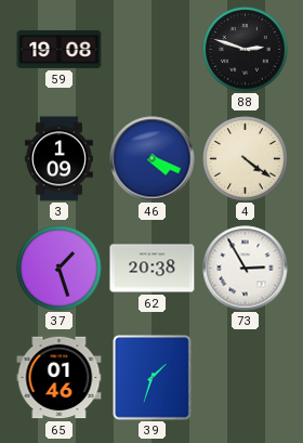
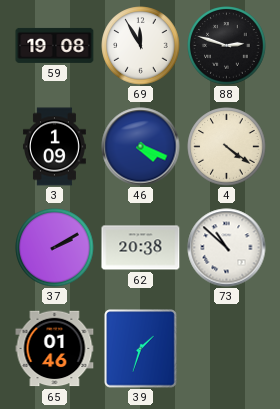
69: none -> 11:55
37: 1:27 -> 2:10
73: 2:55 -> 10:52
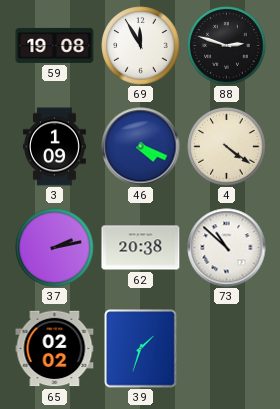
37: 2:10 -> 2:13
65: 01:46 -> 02:02
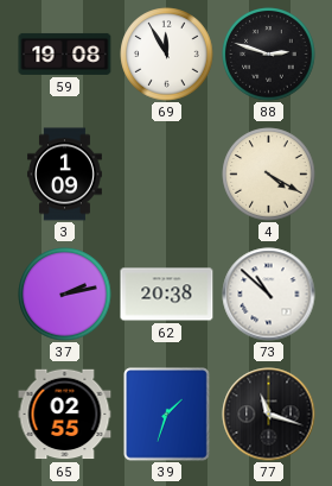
46: 4:19 -> none
4: 4:21 -> 4:20
65: 02:02 -> 02:55
77: none -> 11:18
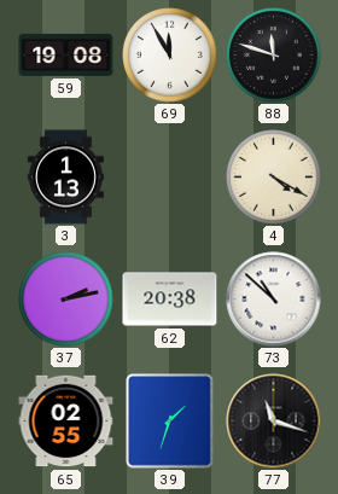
88: 2:48 -> 11:48
3: 1:09 -> 1:13
